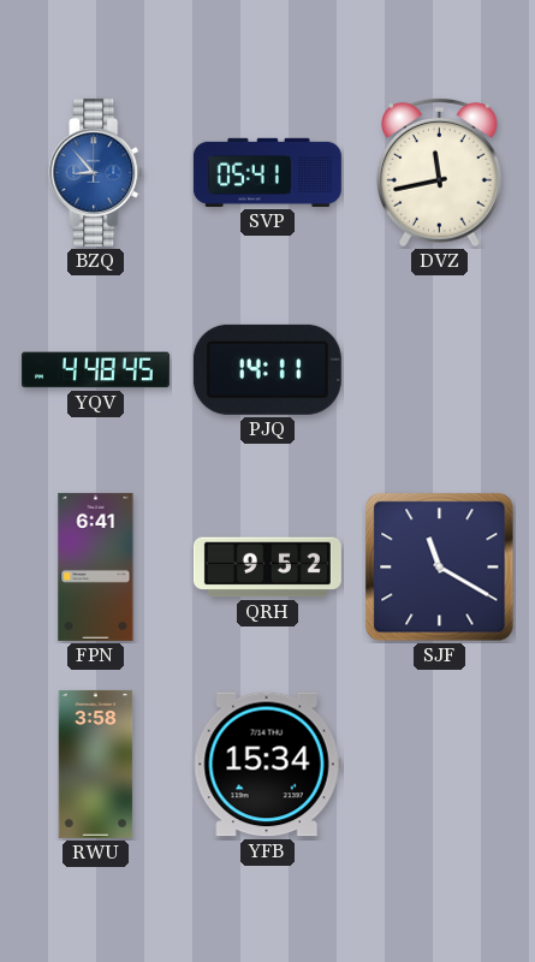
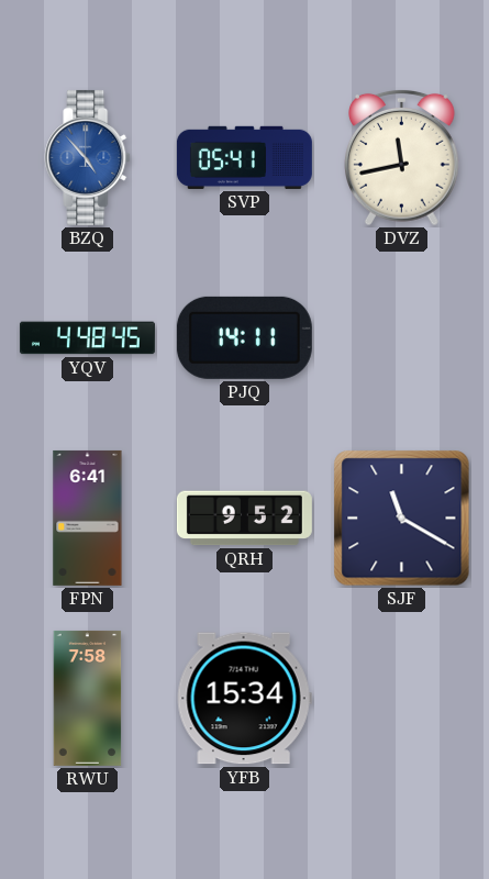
BZQ: 8:53 -> 4:53
RWU: 3:58 -> 7:58
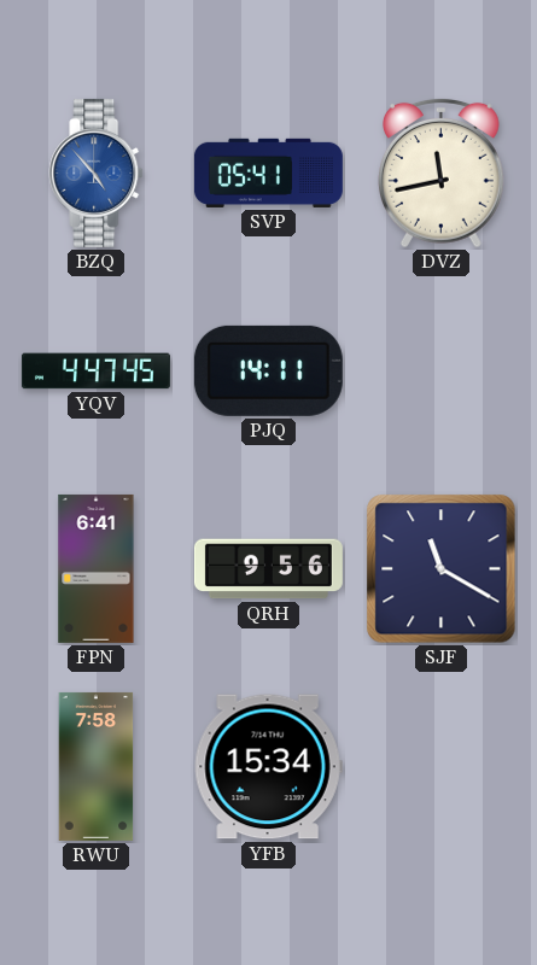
YQV: 4:48 -> 4:47
QRH: 9:52 -> 9:56
